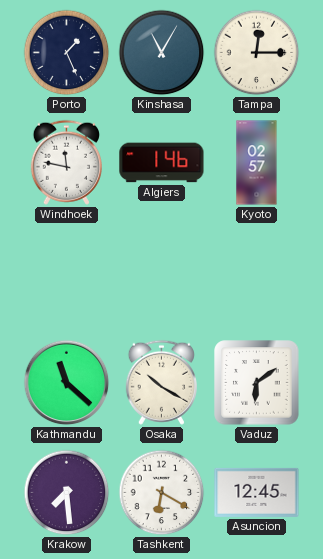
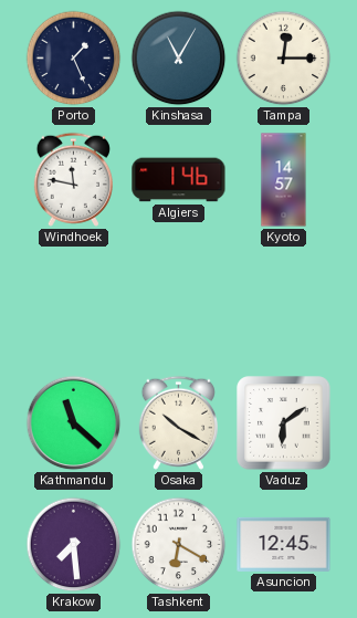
Kyoto: 02:57 -> 14:57
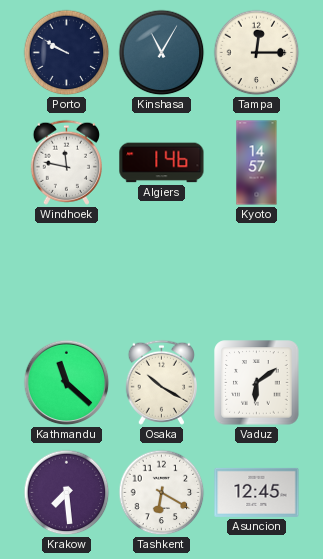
Porto: 1:26 -> 9:50
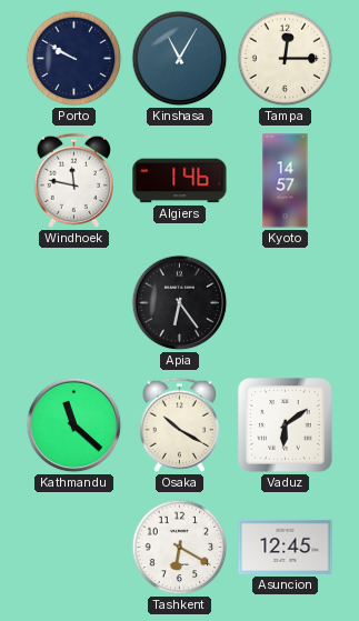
Apia: none -> 6:24
Krakow: 7:29 -> none
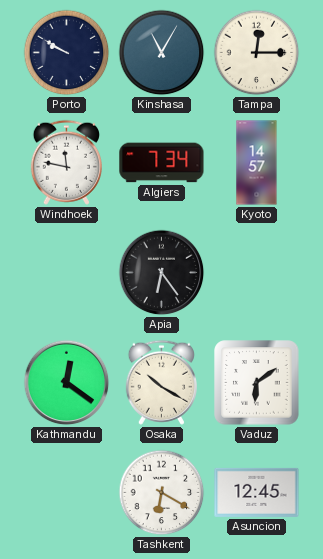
Algiers: 1:46 -> 7:34
Kathmandu: 11:22 -> 12:21
